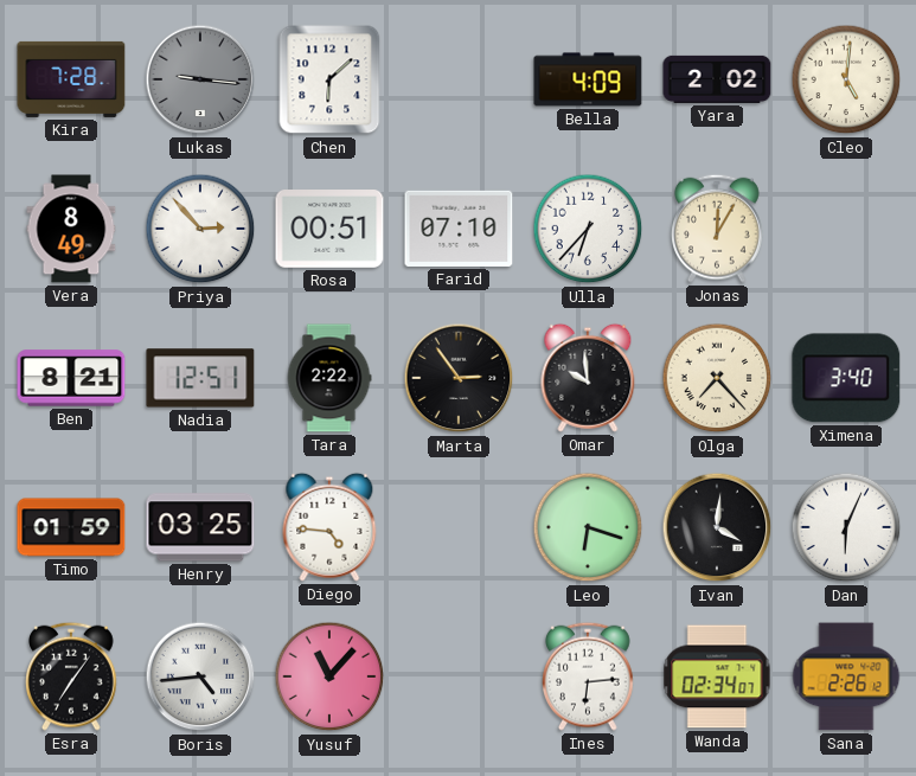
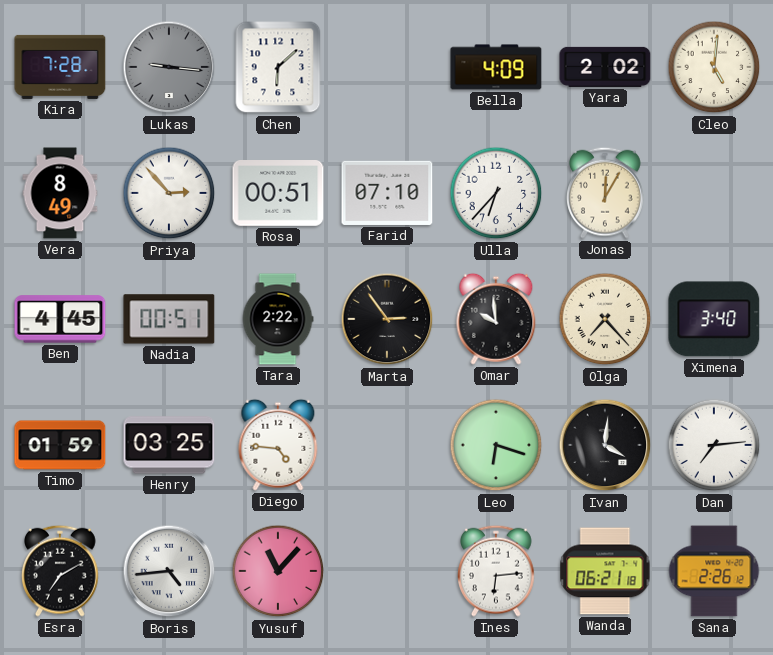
Ben: 8:21 -> 4:45
Nadia: 12:51 -> 00:51
Dan: 6:04 -> 7:14
Esra: 7:06 -> 7:10
Wanda: 02:34 -> 06:21
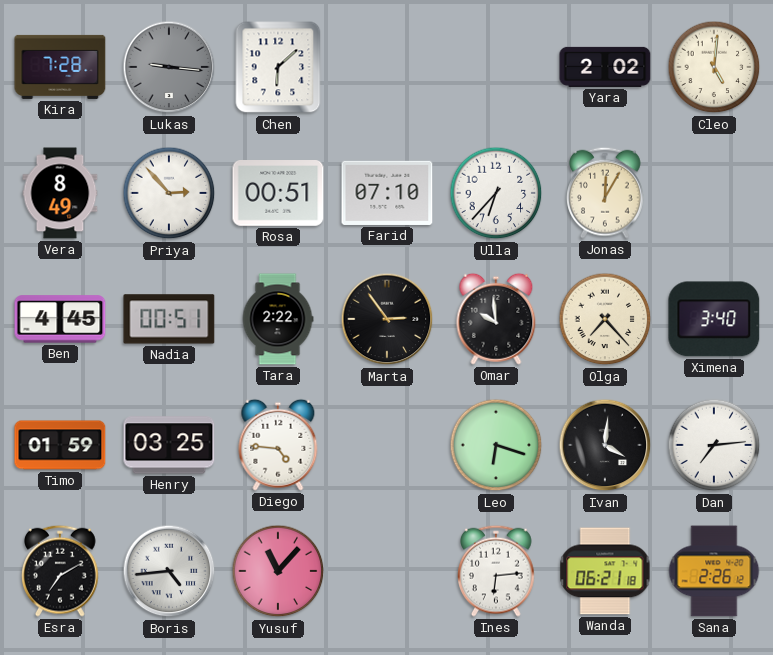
Bella: 4:09 -> none
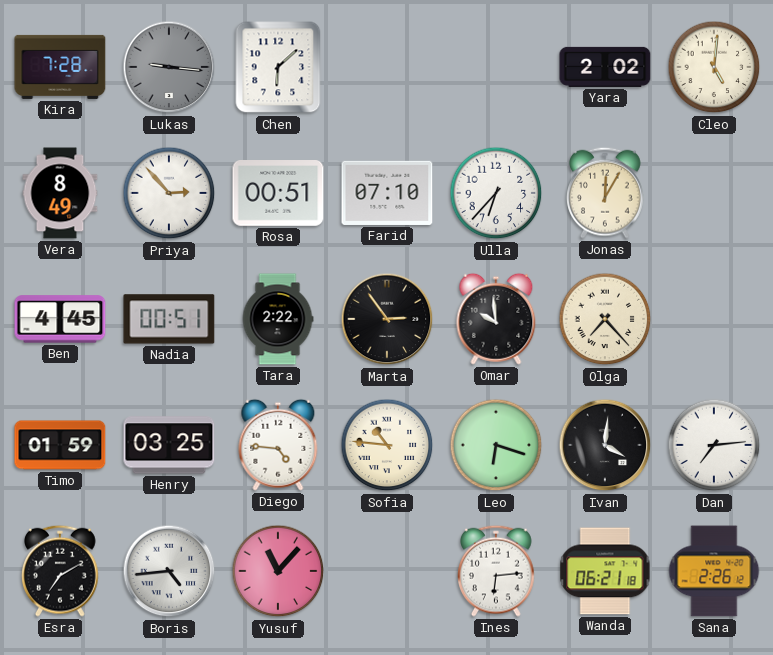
Ximena: 3:40 -> none
Sofia: none -> 10:46
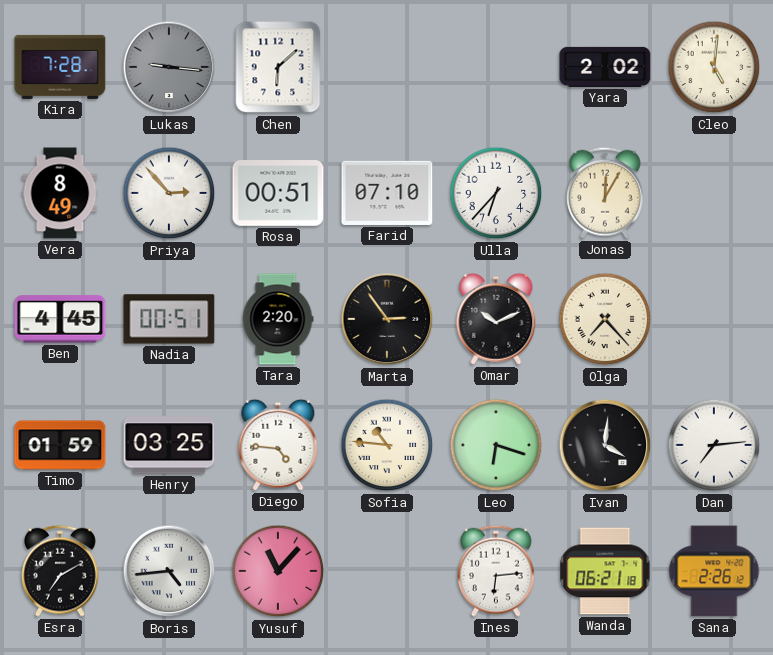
Tara: 2:22 -> 2:20
Omar: 9:59 -> 10:11
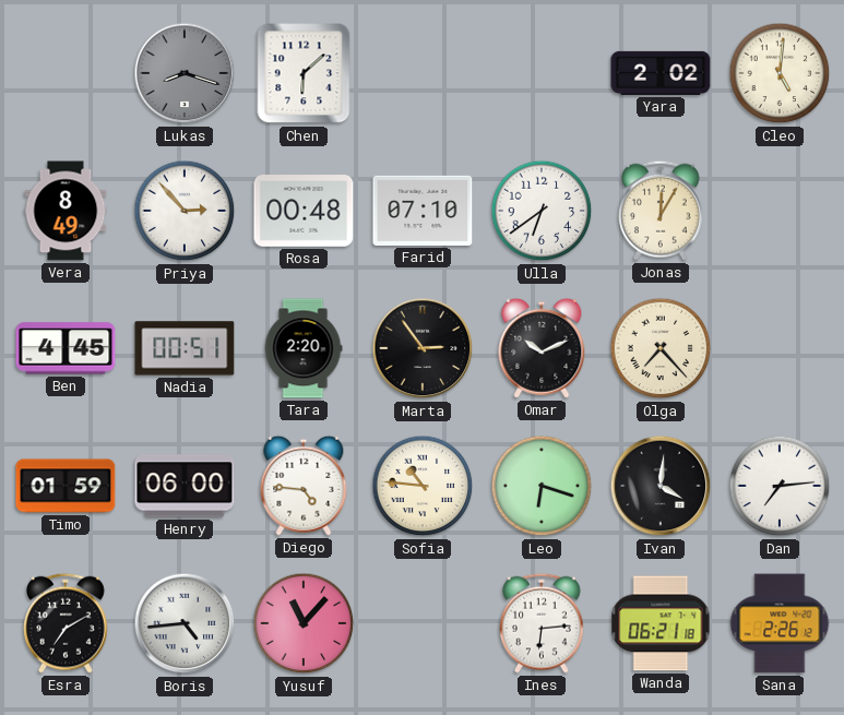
Kira: 7:28 -> none
Lukas: 9:16 -> 8:18
Rosa: 00:51 -> 00:48
Ulla: 6:37 -> 6:39
Henry: 03:25 -> 06:00
